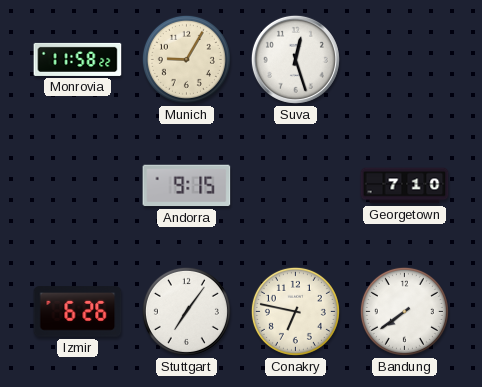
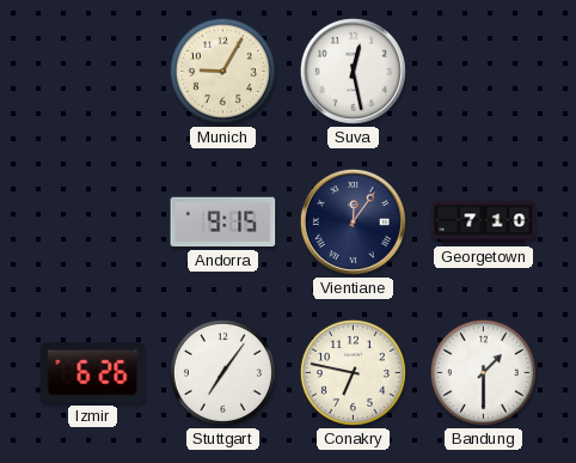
Monrovia: 11:58 -> none
Suva: 12:27 -> 12:28
Vientiane: none -> 12:06
Bandung: 7:39 -> 1:30
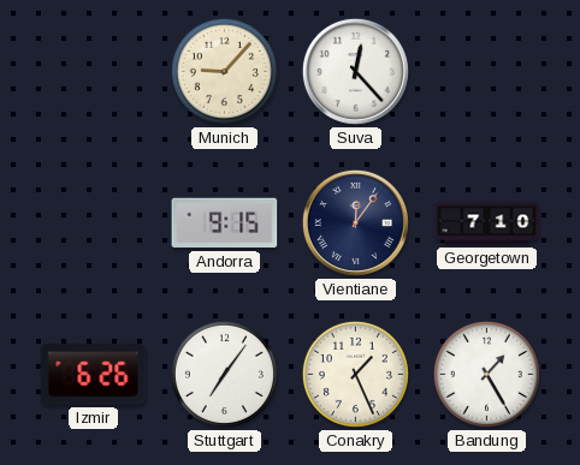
Munich: 9:05 -> 9:07
Suva: 12:28 -> 12:23
Conakry: 6:47 -> 1:26
Bandung: 1:30 -> 1:25
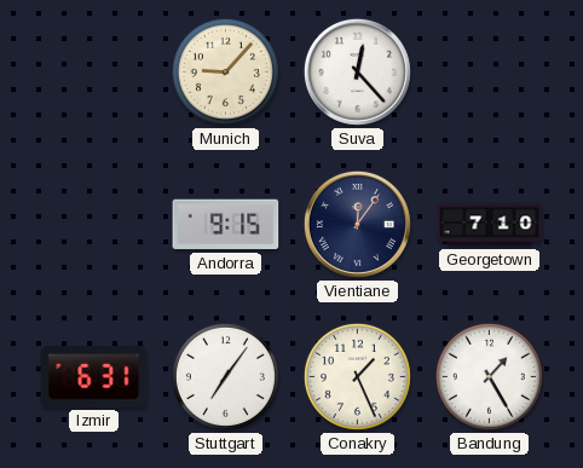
Izmir: 6:26 -> 6:31
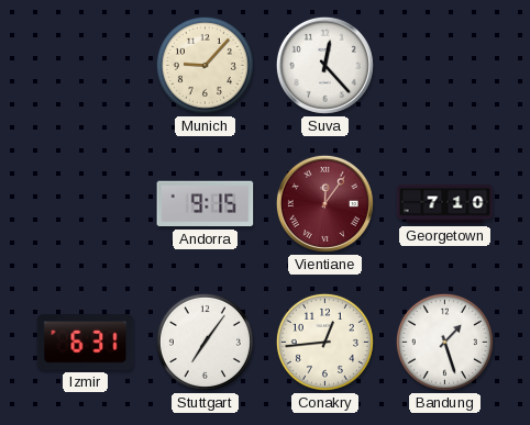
Vientiane dial: navy -> burgundy
Conakry: 1:26 -> 12:44
Bandung: 1:25 -> 1:27
